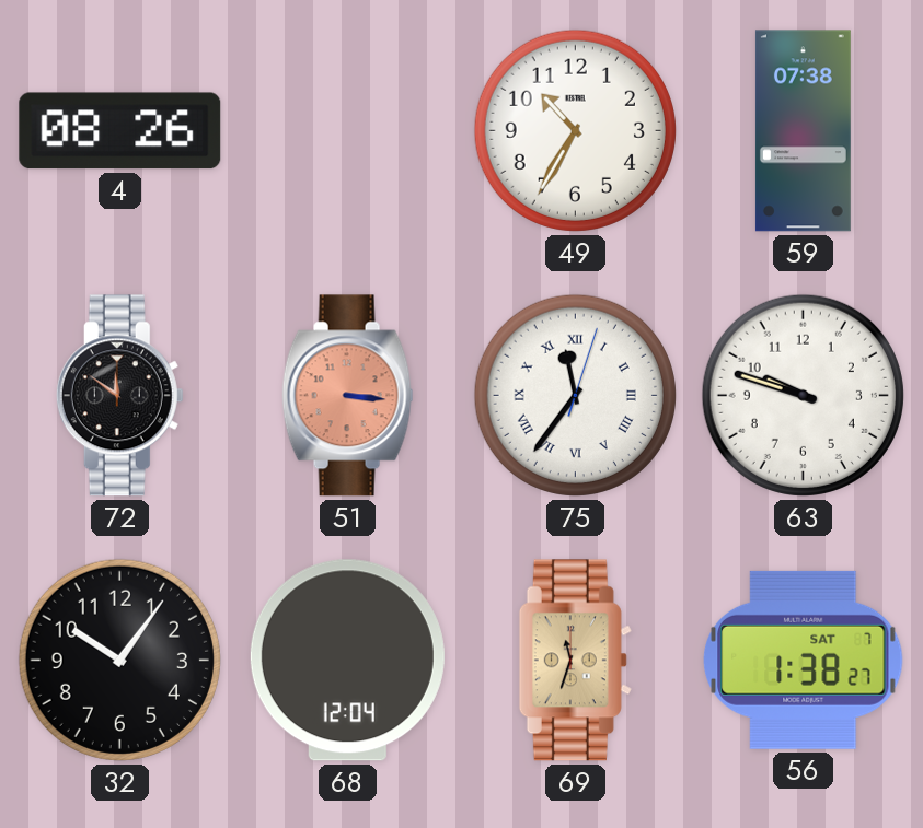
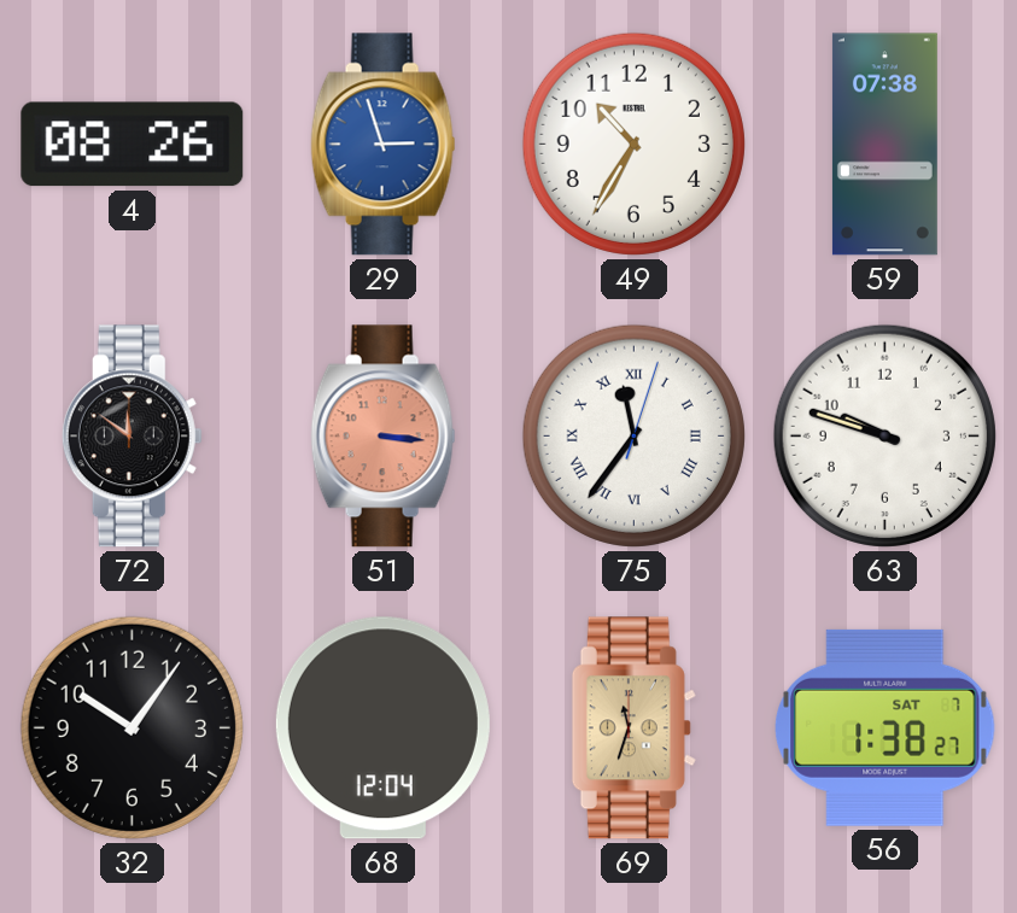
29: none -> 2:57
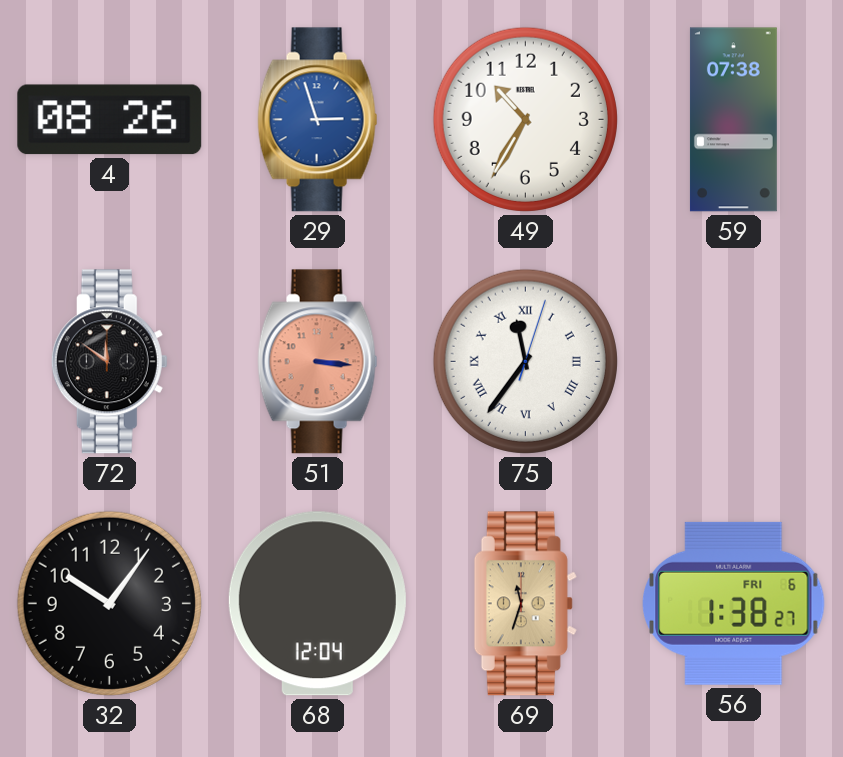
63: 9:48 -> none
56 date: SAT 7 -> FRI 6
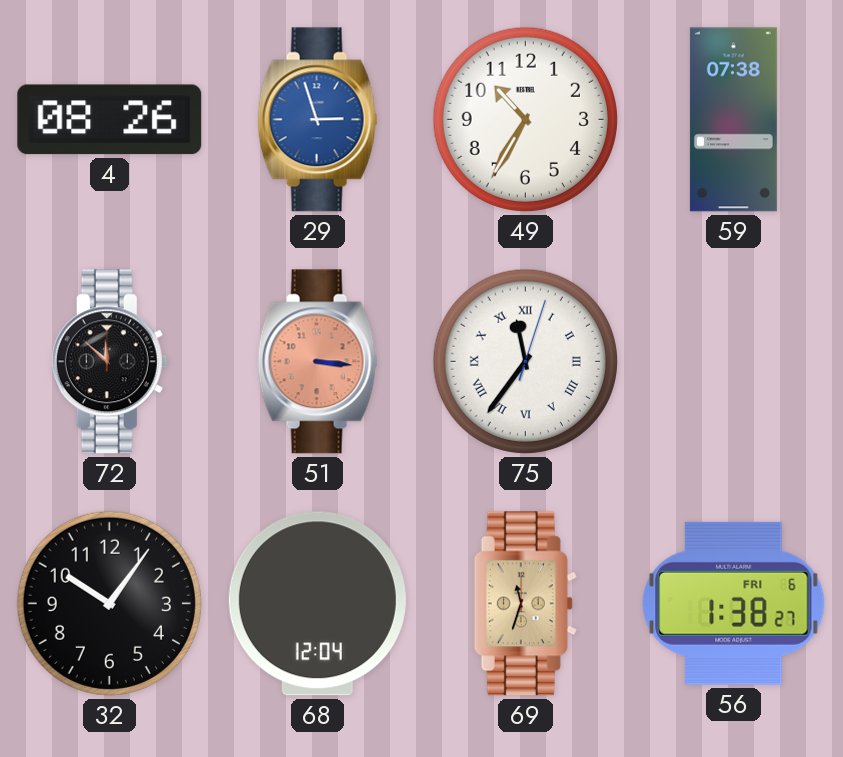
72: 11:51 -> 11:52
